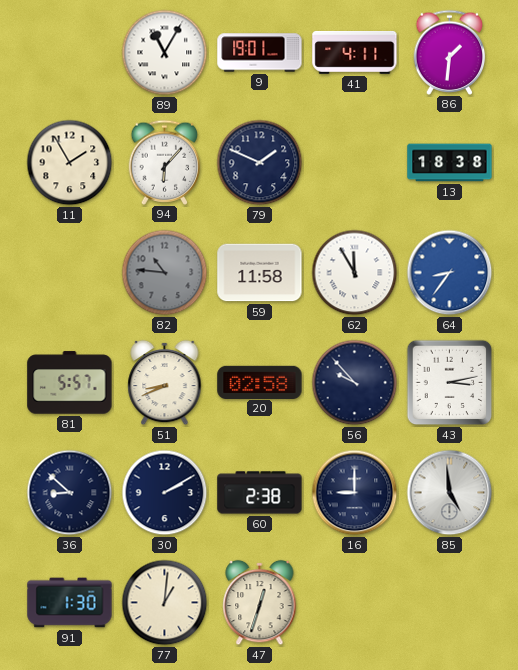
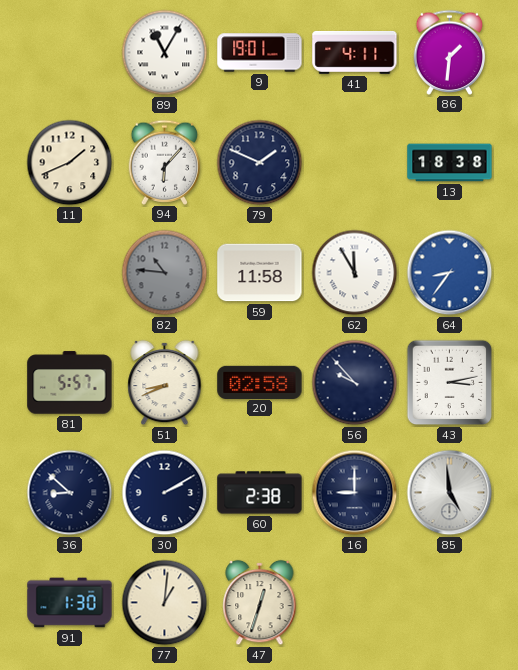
11: 1:55 -> 1:41
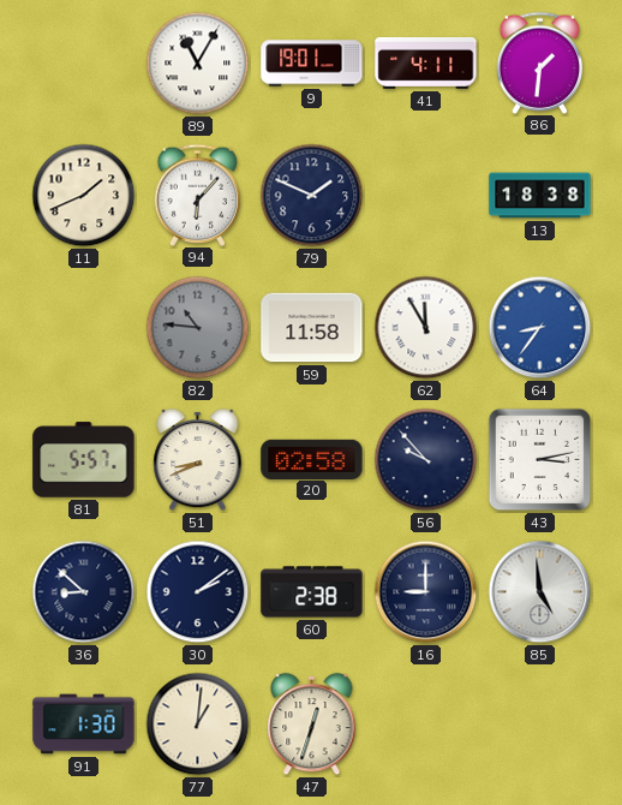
30: 2:10 -> 2:09
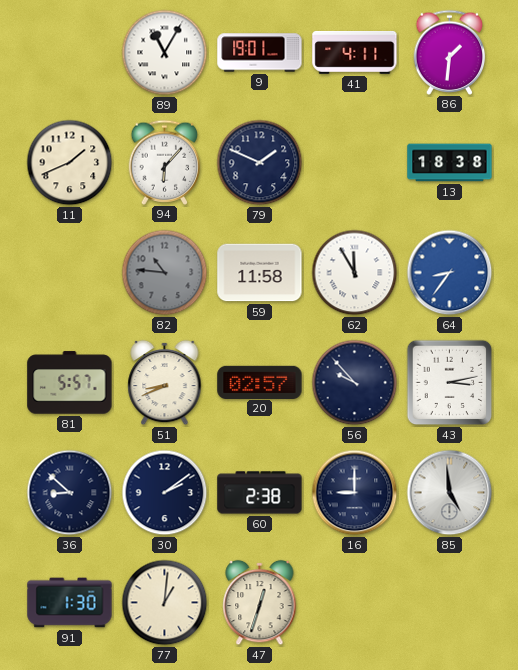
20: 02:58 -> 02:57
